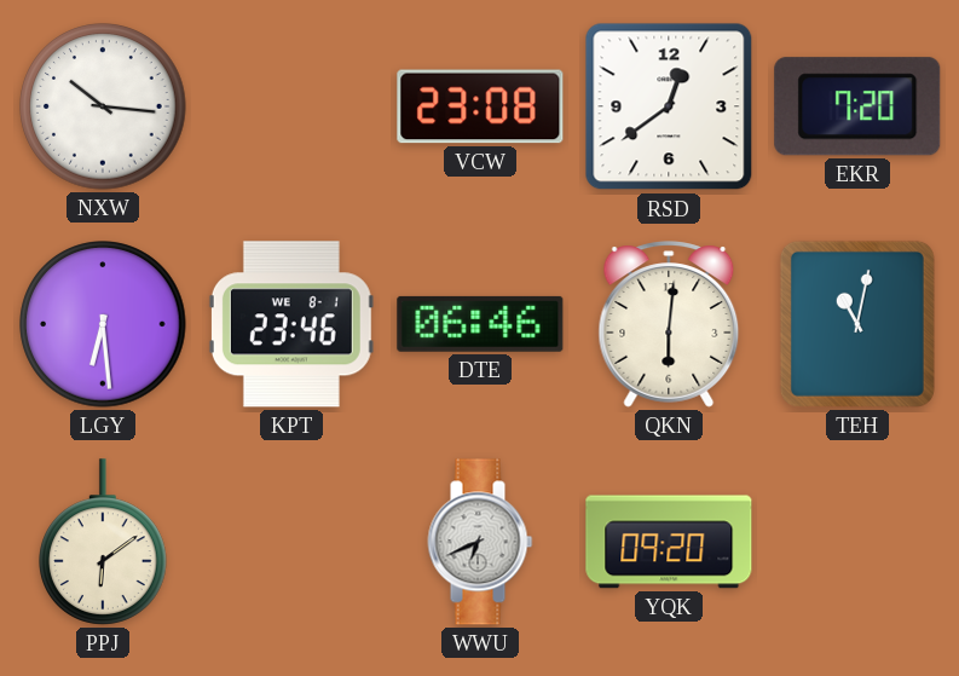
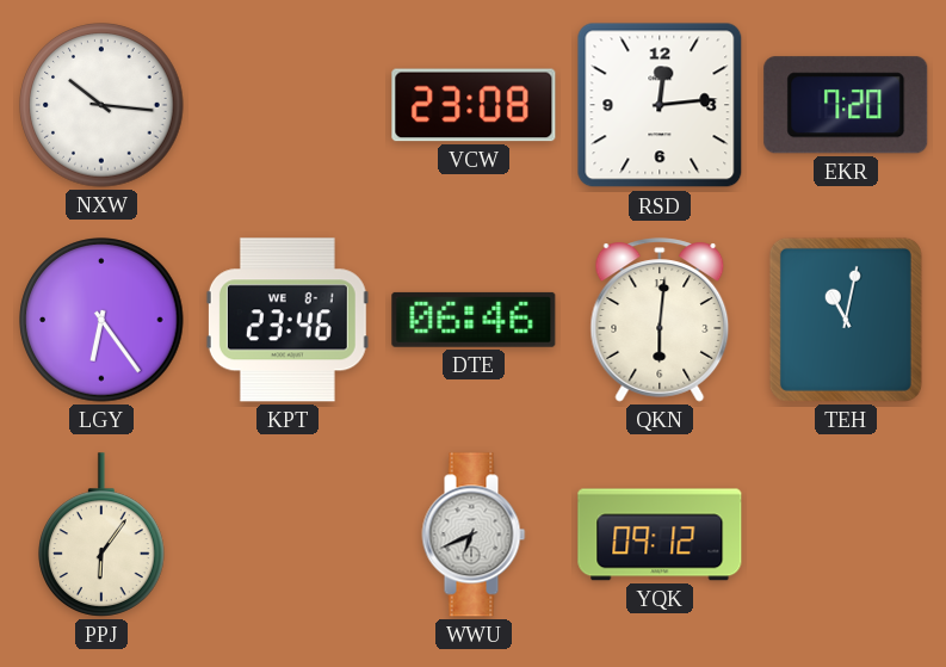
RSD: 12:39 -> 12:14
LGY: 6:29 -> 6:24
PPJ: 6:09 -> 6:06
YQK: 09:20 -> 09:12
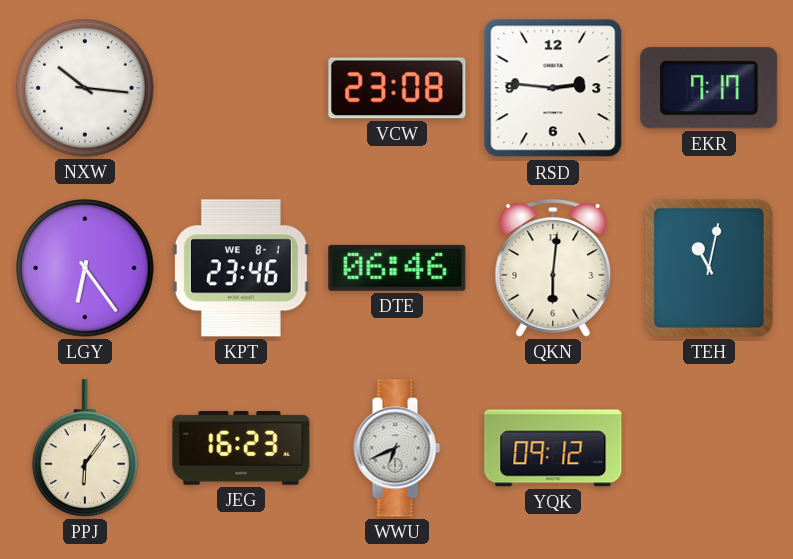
RSD: 12:14 -> 2:46
EKR: 7:20 -> 7:17
JEG: none -> 16:23
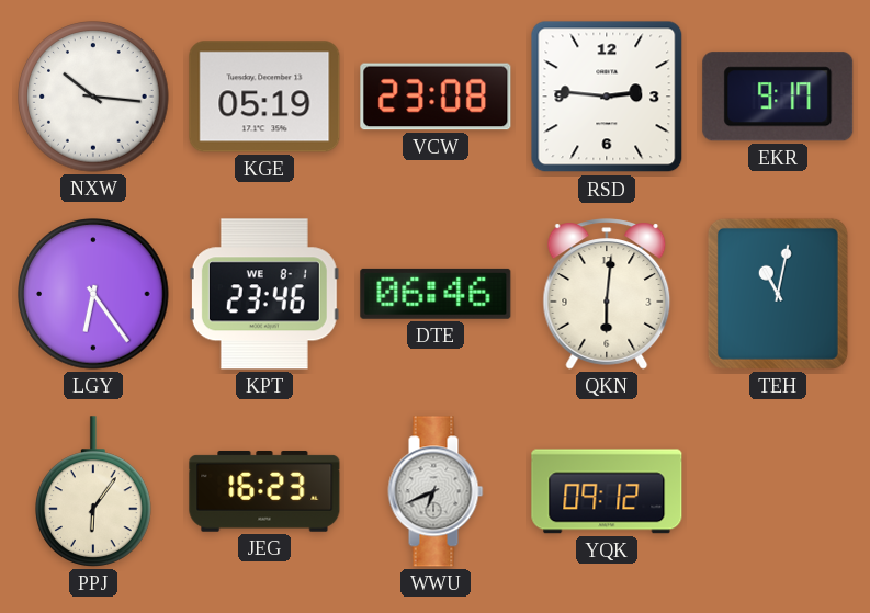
KGE: none -> 05:19
EKR: 7:17 -> 9:17
